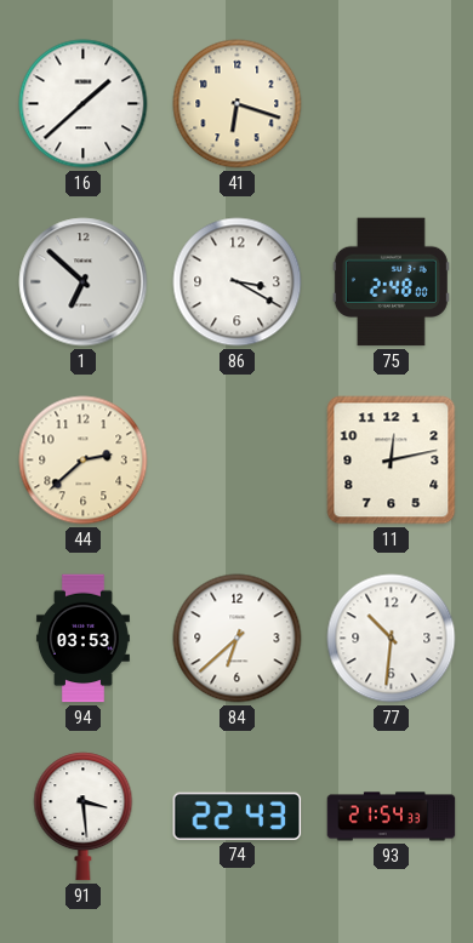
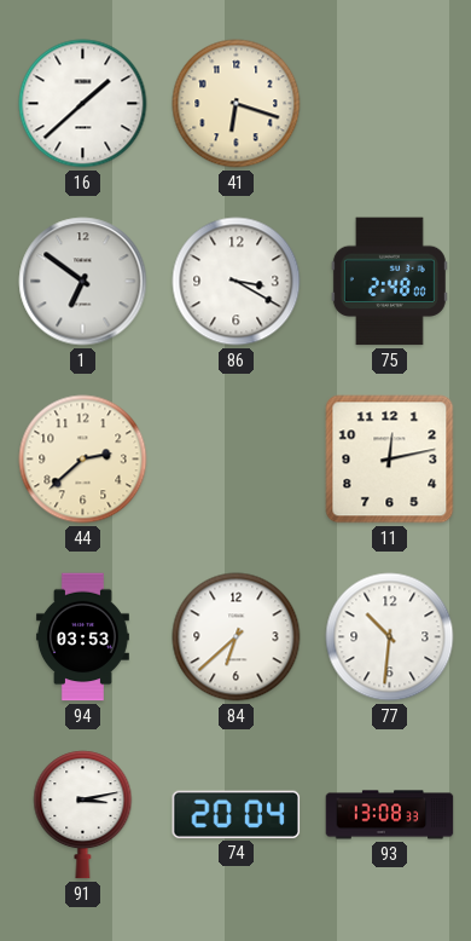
1: 6:52 -> 6:51
91: 3:29 -> 3:13
74: 22:43 -> 20:04
93: 21:54 -> 13:08
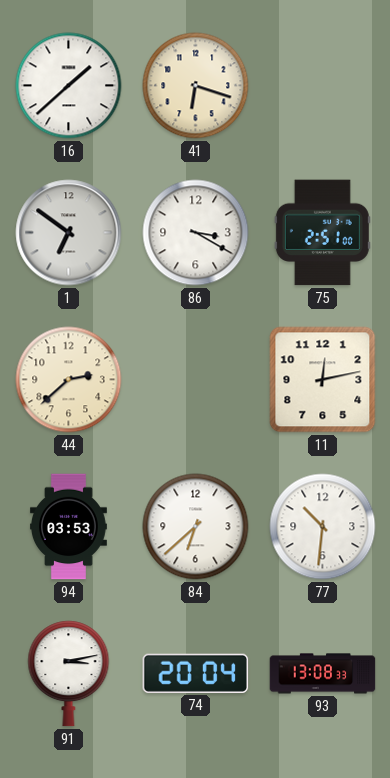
75: 2:48 -> 2:51
